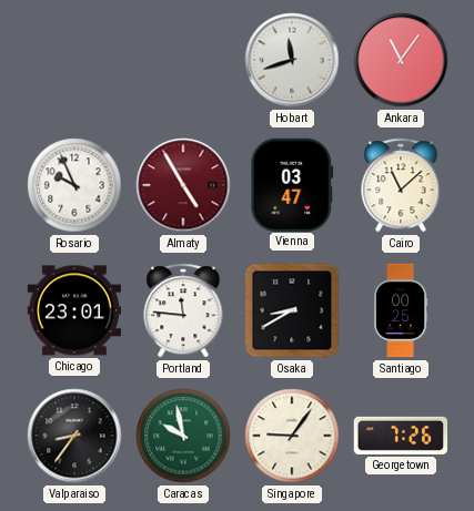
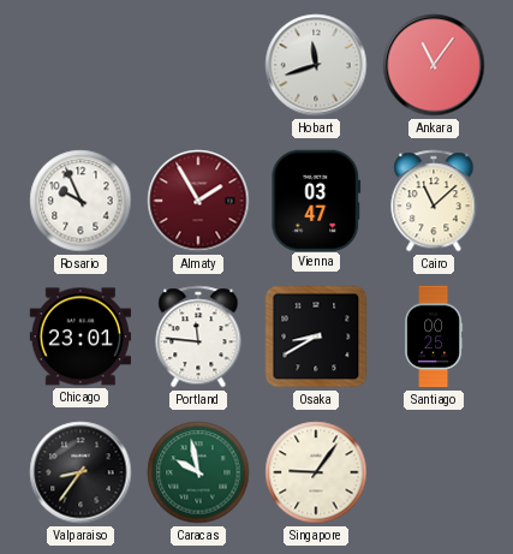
Almaty: 4:55 -> 1:55
Georgetown: 7:26 -> none
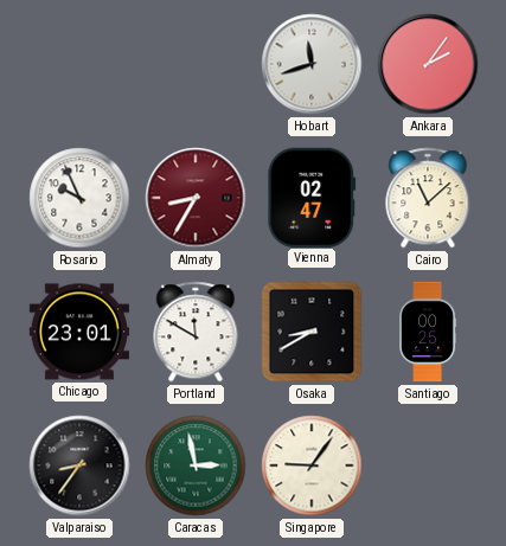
Ankara: 11:06 -> 2:06
Almaty: 1:55 -> 8:35
Vienna: 03:47 -> 02:47
Portland: 11:46 -> 11:50
Caracas: 9:58 -> 2:58
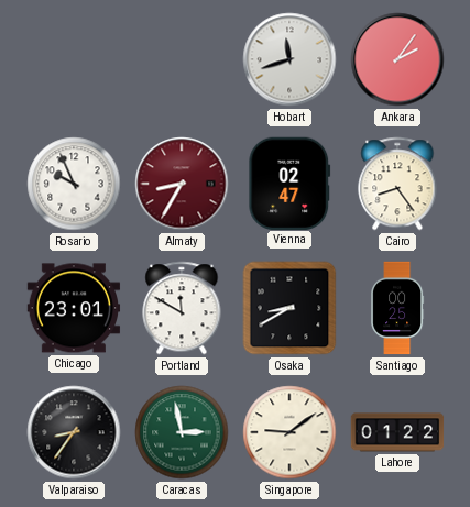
Cairo: 11:08 -> 8:24
Singapore: 9:06 -> 9:09
Lahore: none -> 01:22
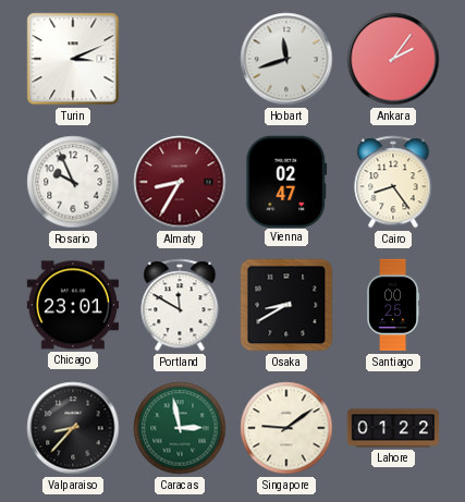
Turin: none -> 3:11
Valparaiso: 8:36 -> 8:37
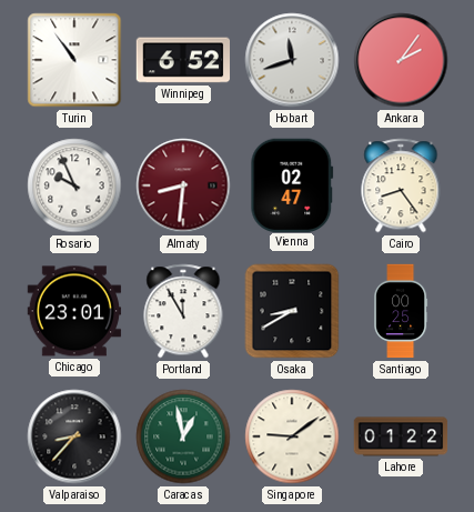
Turin: 3:11 -> 10:54
Winnipeg: none -> 6:52
Almaty: 8:35 -> 8:31
Portland: 11:50 -> 11:55
Caracas: 2:58 -> 12:58
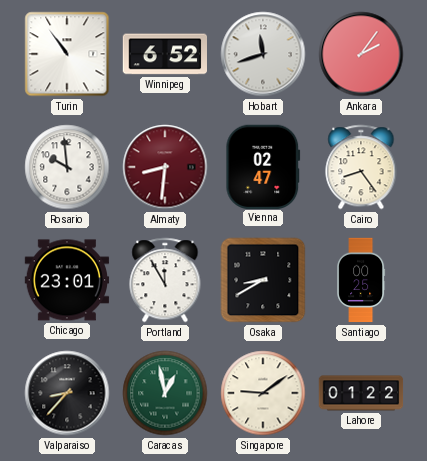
Rosario: 9:56 -> 9:59
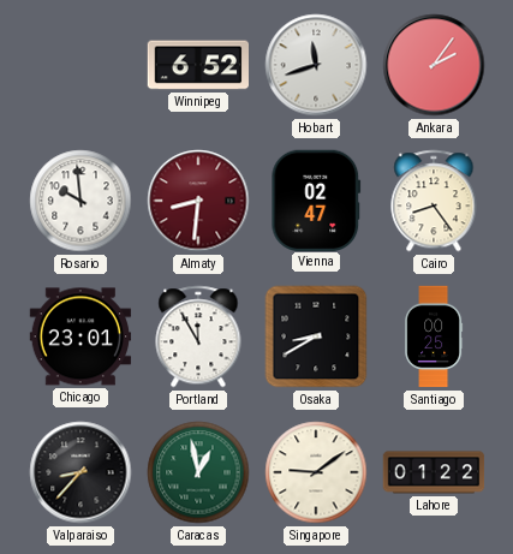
Turin: 10:54 -> none
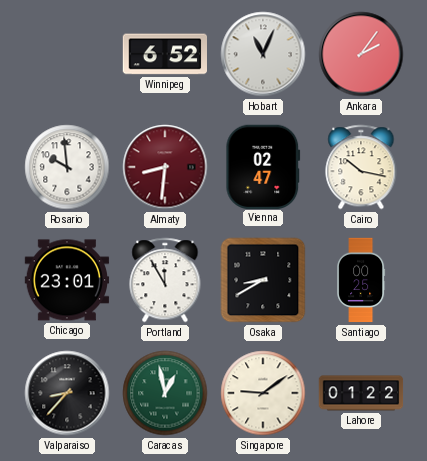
Hobart: 11:42 -> 11:04
Cairo: 8:24 -> 10:17
